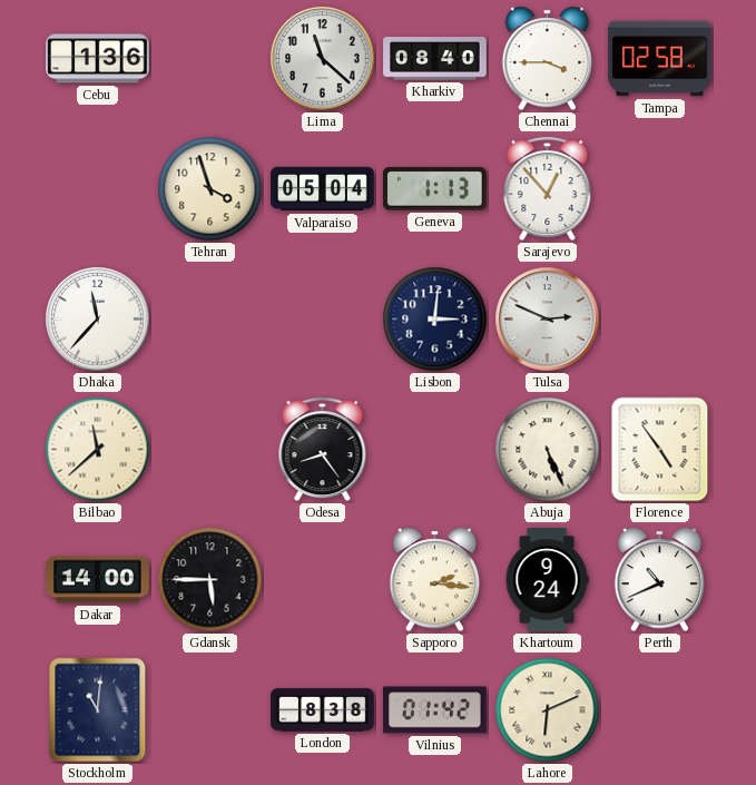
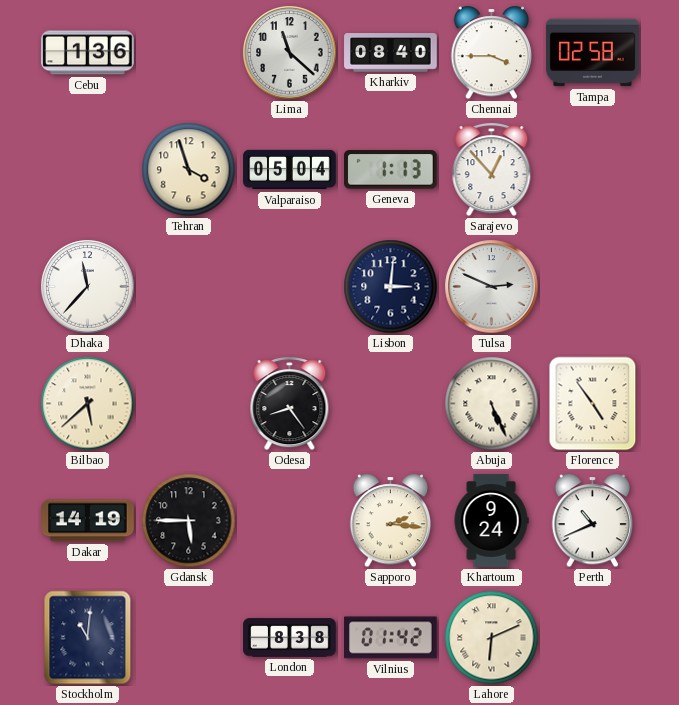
Bilbao: 11:38 -> 5:38
Dakar: 14:00 -> 14:19
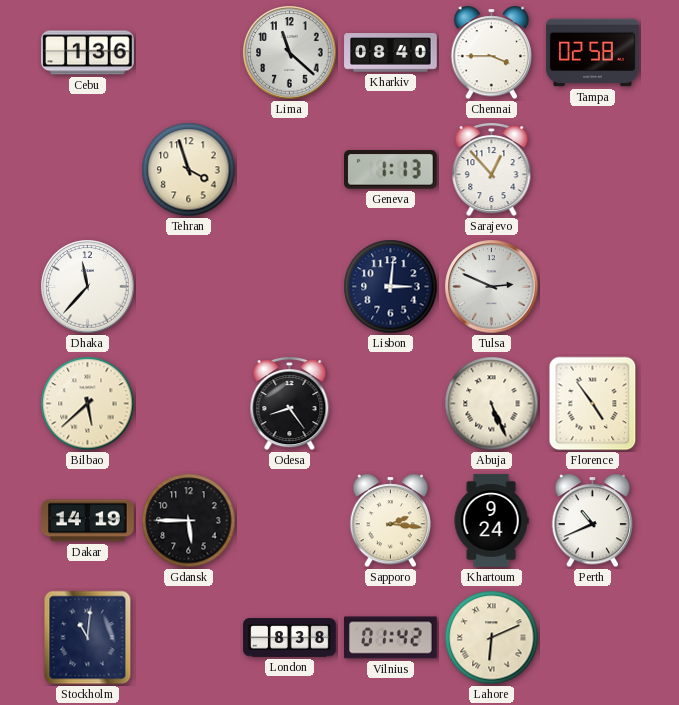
Valparaiso: 05:04 -> none
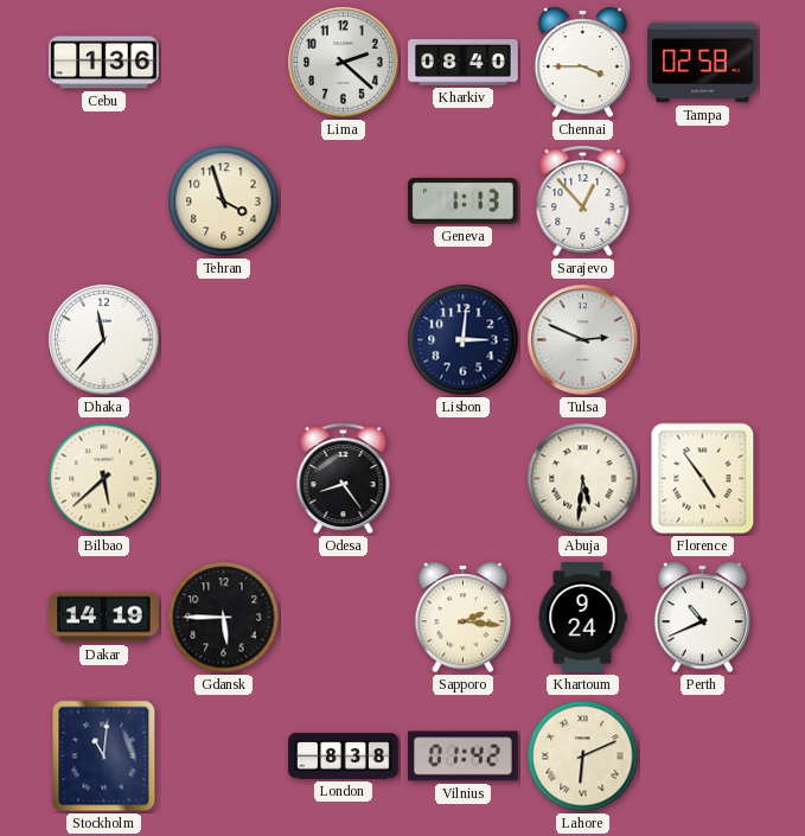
Lima: 11:22 -> 2:22
Abuja: 5:26 -> 5:31
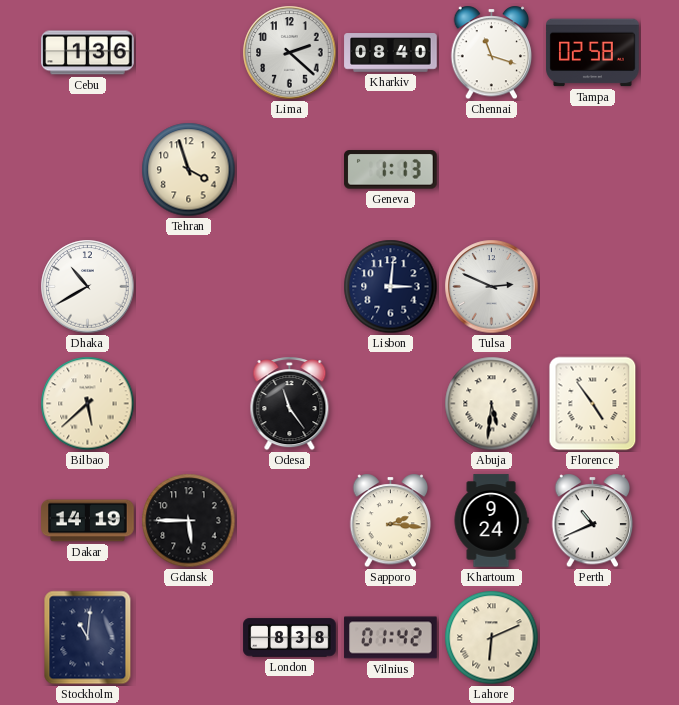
Chennai: 3:45 -> 11:18
Sarajevo: 12:53 -> none
Dhaka: 11:37 -> 10:40
Odesa: 8:24 -> 11:24
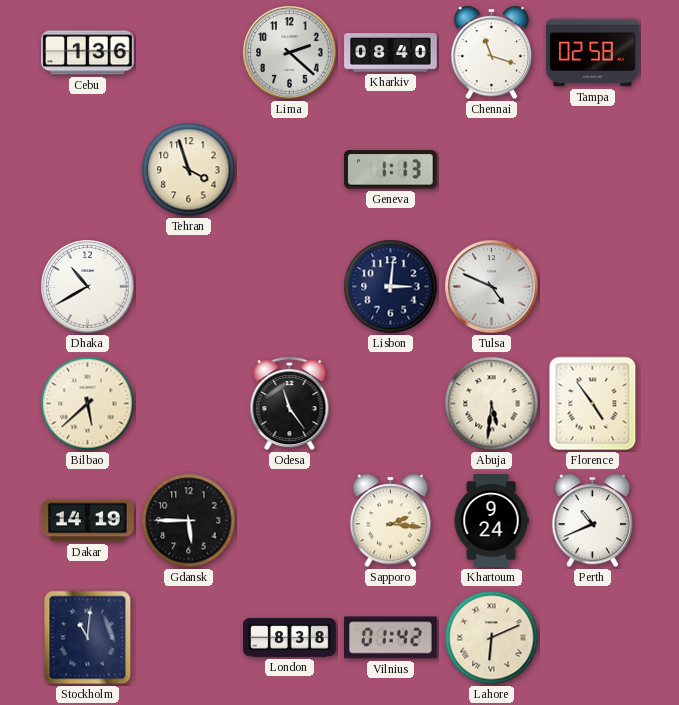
Tulsa: 2:49 -> 4:49
